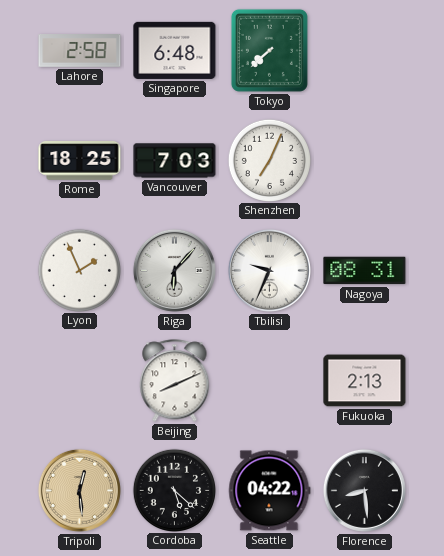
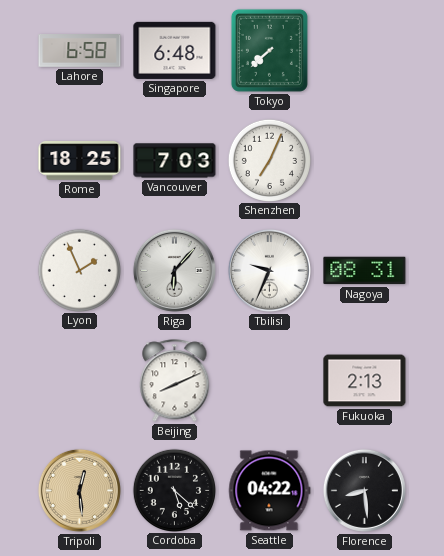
Lahore: 2:58 -> 6:58
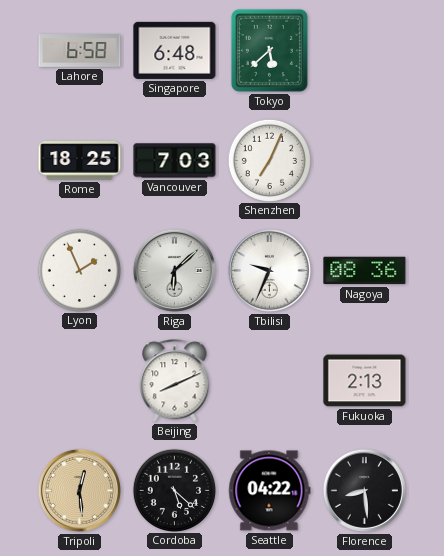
Tokyo: 7:38 -> 5:38
Riga: 6:07 -> 6:08
Nagoya: 08:31 -> 08:36
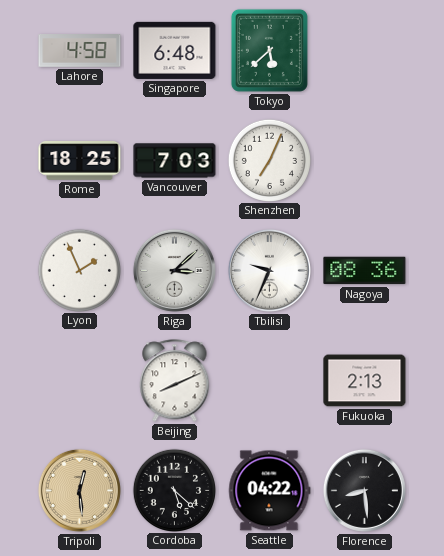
Lahore: 6:58 -> 4:58
Riga: 6:08 -> 3:08
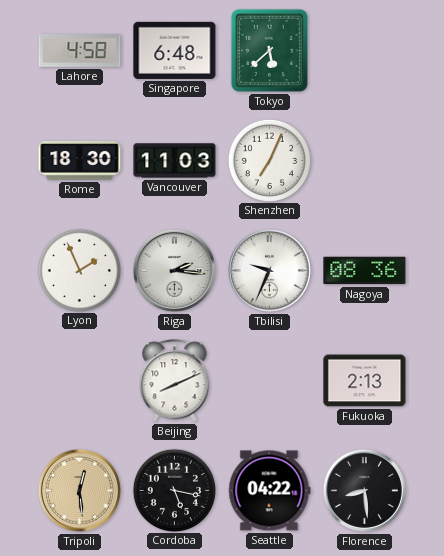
Rome: 18:25 -> 18:30
Vancouver: 7:03 -> 11:03
Riga: 3:08 -> 2:16
Cordoba: 5:22 -> 5:17
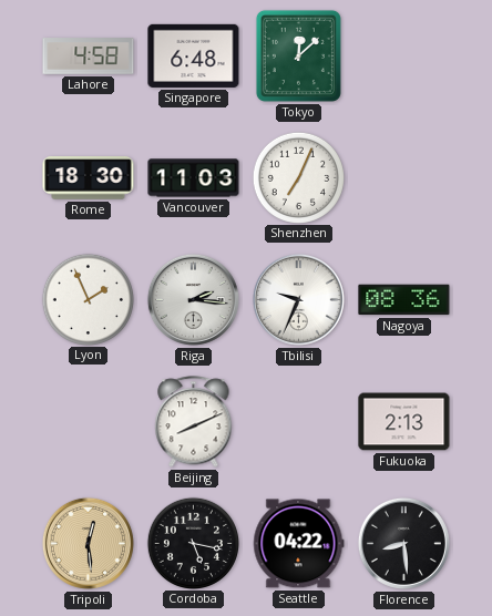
Tokyo: 5:38 -> 12:08
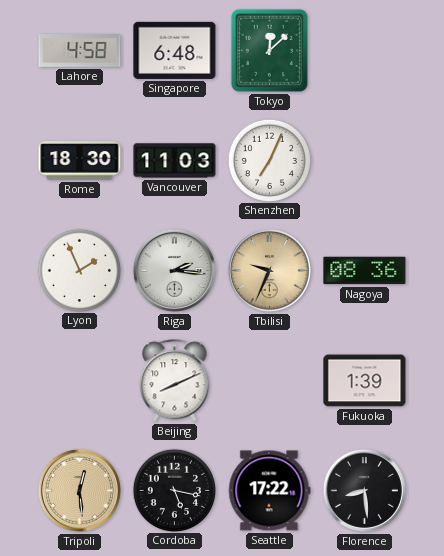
Tbilisi dial: white -> champagne
Fukuoka: 2:13 -> 1:39
Seattle: 04:22 -> 17:22
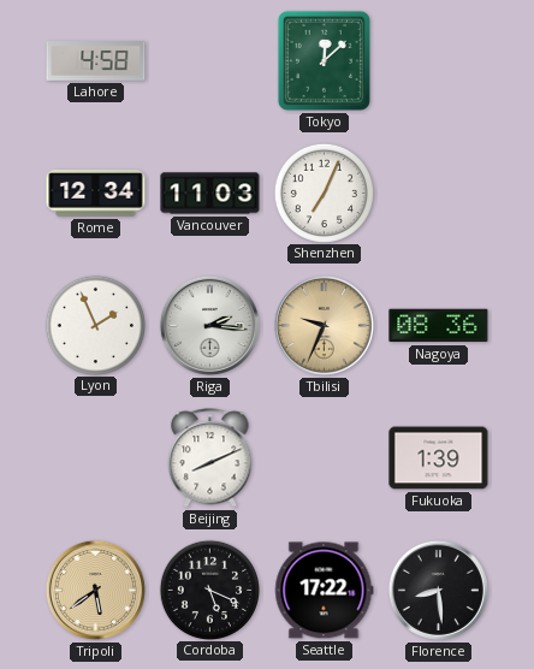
Singapore: 6:48 -> none
Rome: 18:30 -> 12:34
Tripoli: 12:29 -> 5:39
Cordoba: 5:17 -> 5:19
